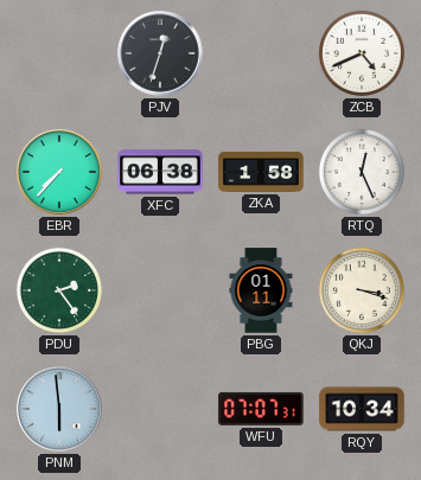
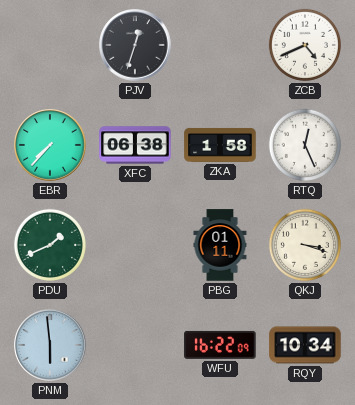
PDU: 2:24 -> 1:41
WFU: 07:07 -> 16:22
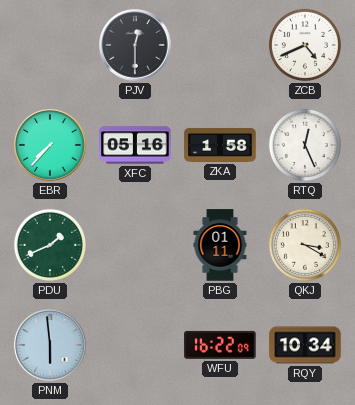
PJV: 12:33 -> 12:30
XFC: 06:38 -> 05:16
QKJ: 3:18 -> 3:20
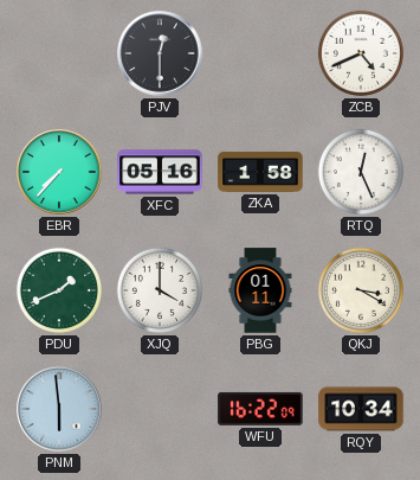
XJQ: none -> 4:00
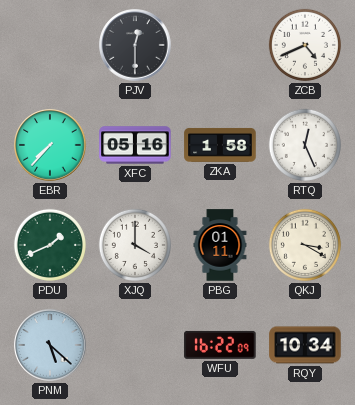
PNM: 5:59 -> 5:22
